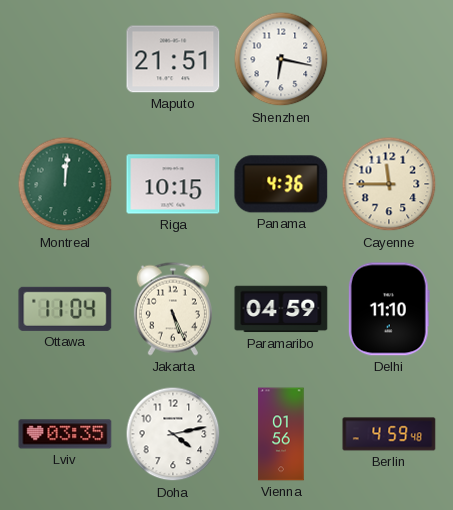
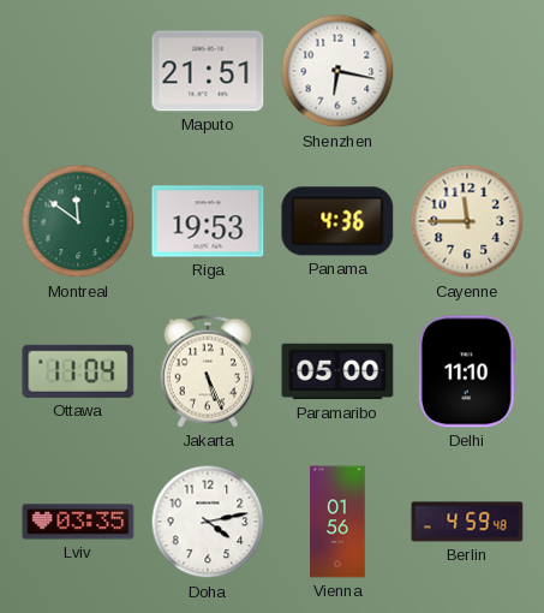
Montreal: 12:01 -> 11:51
Riga: 10:15 -> 19:53
Paramaribo: 04:59 -> 05:00
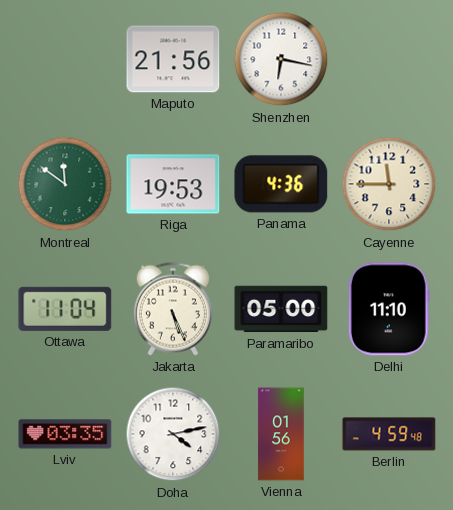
Maputo: 21:51 -> 21:56
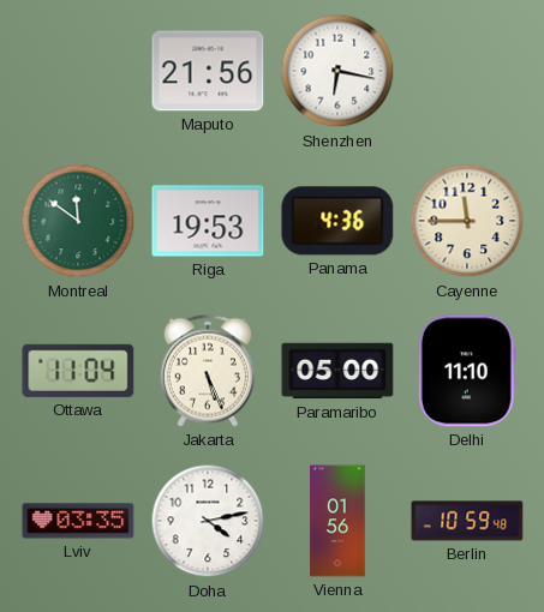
Berlin: 4:59 -> 10:59
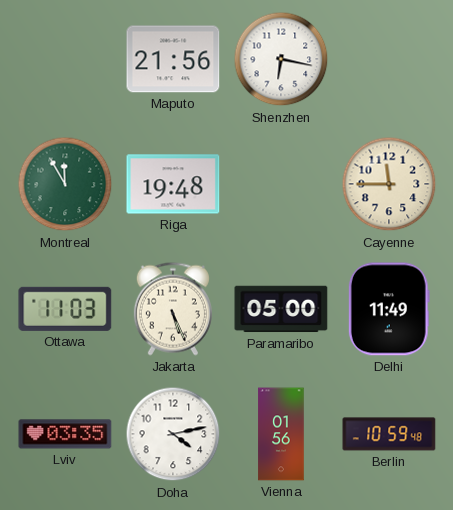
Montreal: 11:51 -> 11:55
Riga: 19:53 -> 19:48
Panama: 4:36 -> none
Ottawa: 11:04 -> 11:03
Delhi: 11:10 -> 11:49
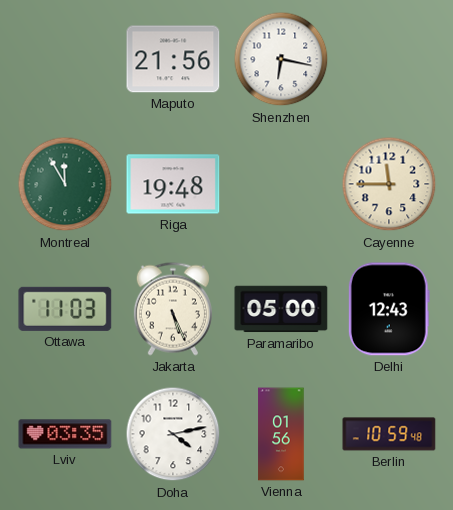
Delhi: 11:49 -> 12:43
